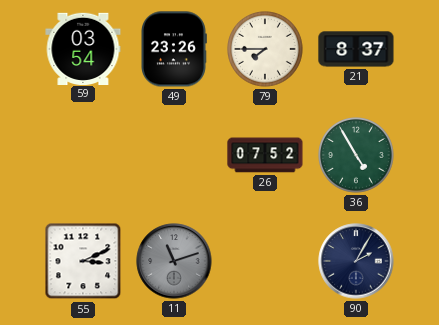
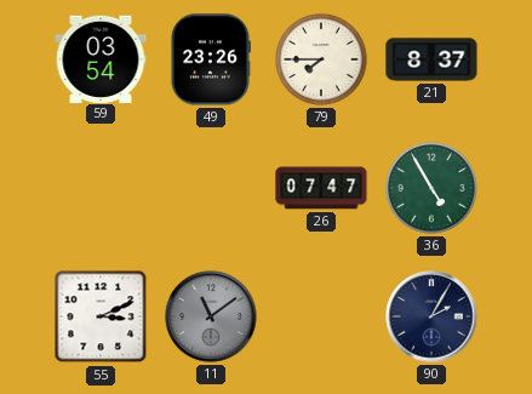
26: 07:52 -> 07:47
11: 11:12 -> 11:09
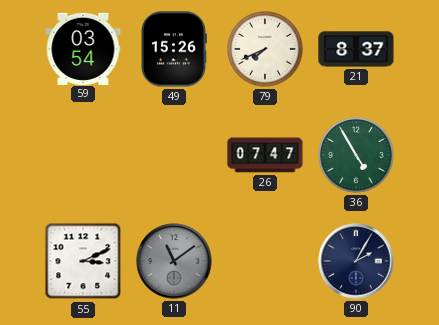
49: 23:26 -> 15:26
79: 7:45 -> 7:41
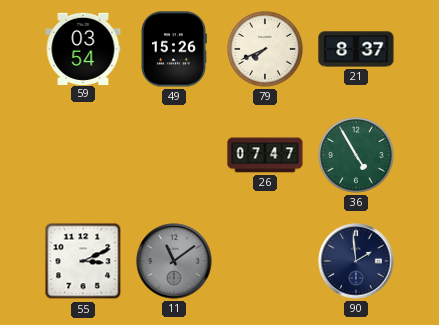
90: 2:05 -> 1:59
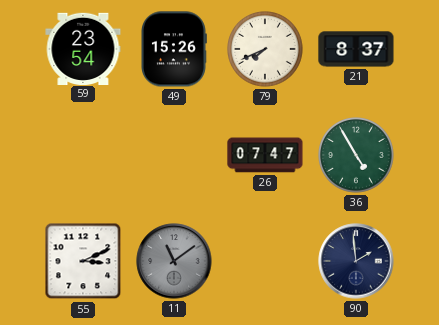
59: 03:54 -> 23:54
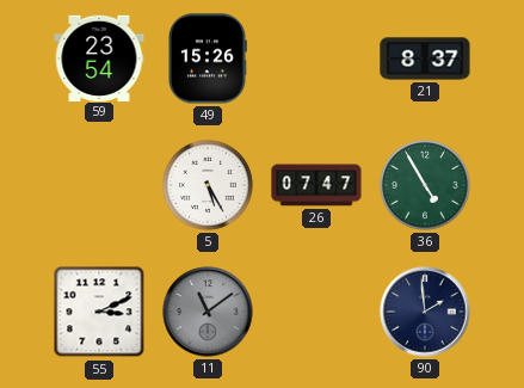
79: 7:41 -> none
5: none -> 5:25
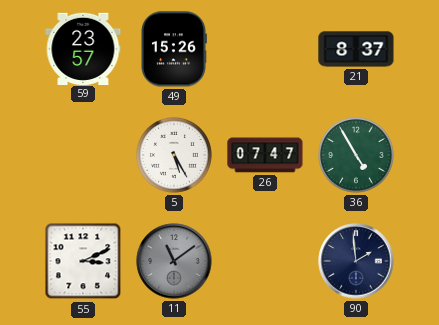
59: 23:54 -> 23:57
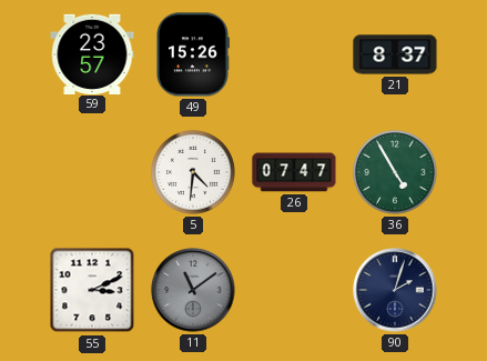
5: 5:25 -> 4:31
90: 1:59 -> 2:03
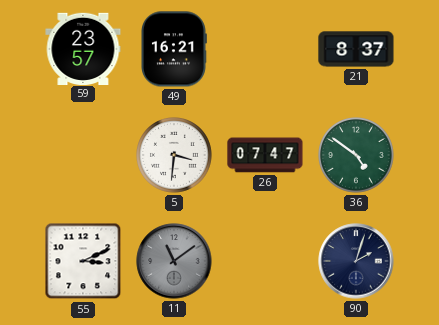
49: 15:26 -> 16:21
5: 4:31 -> 3:31
36: 4:55 -> 4:51
